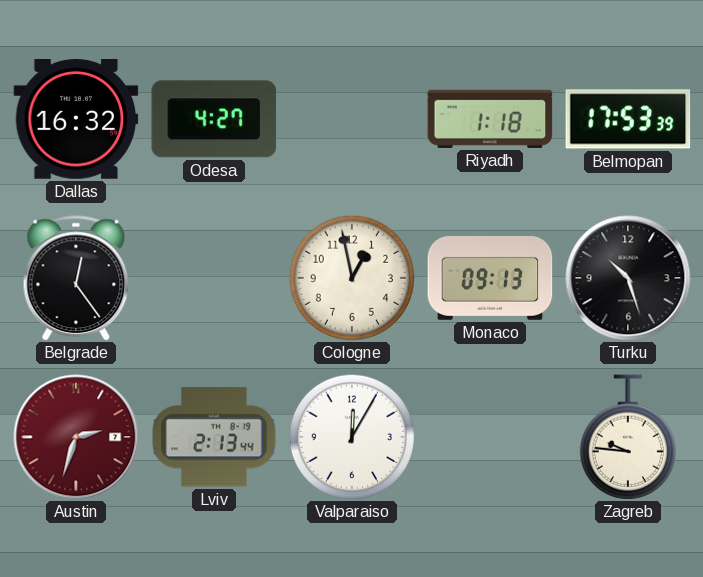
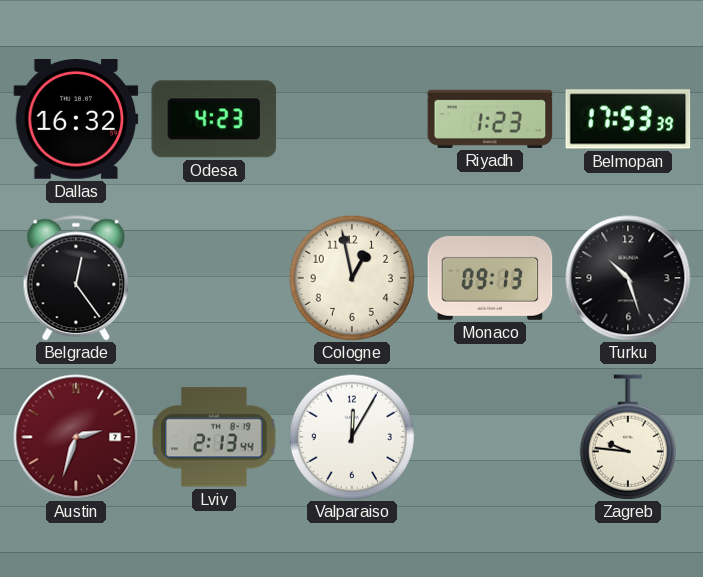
Odesa: 4:27 -> 4:23
Riyadh: 1:18 -> 1:23
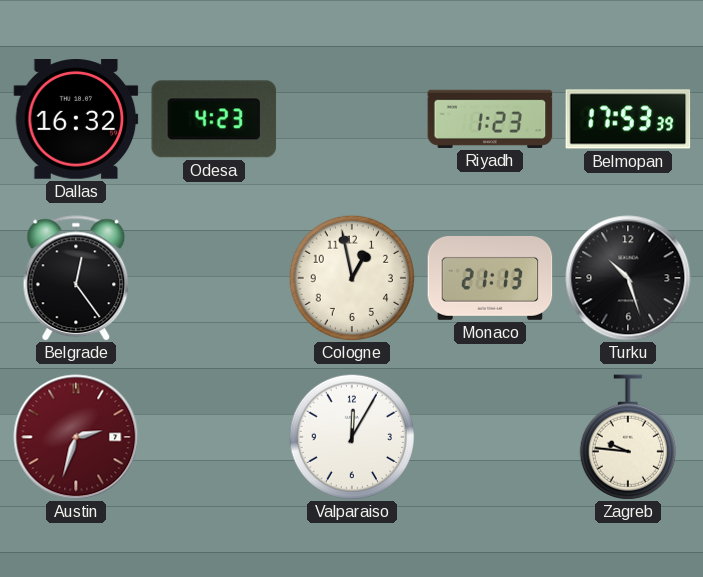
Monaco: 09:13 -> 21:13
Lviv: 2:13 -> none
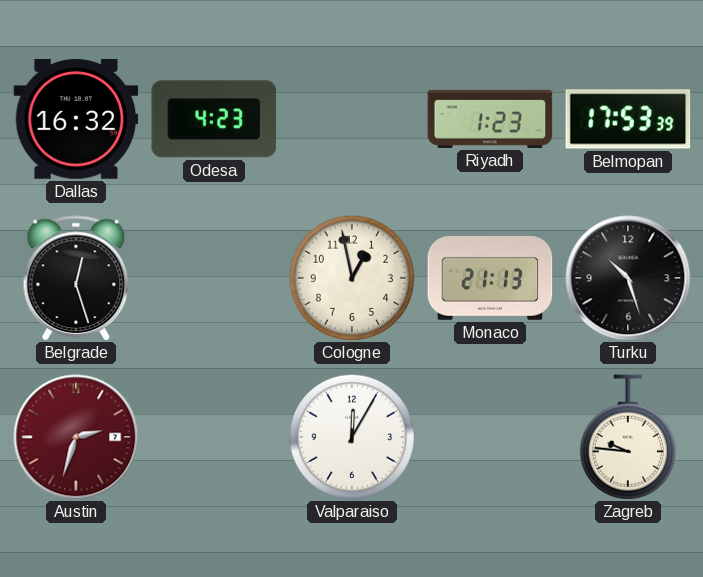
Belgrade: 12:24 -> 12:27
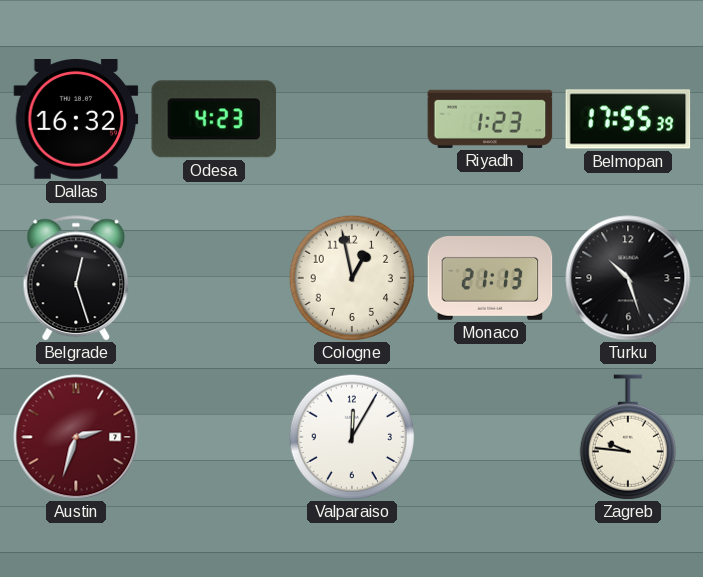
Belmopan: 17:53 -> 17:55
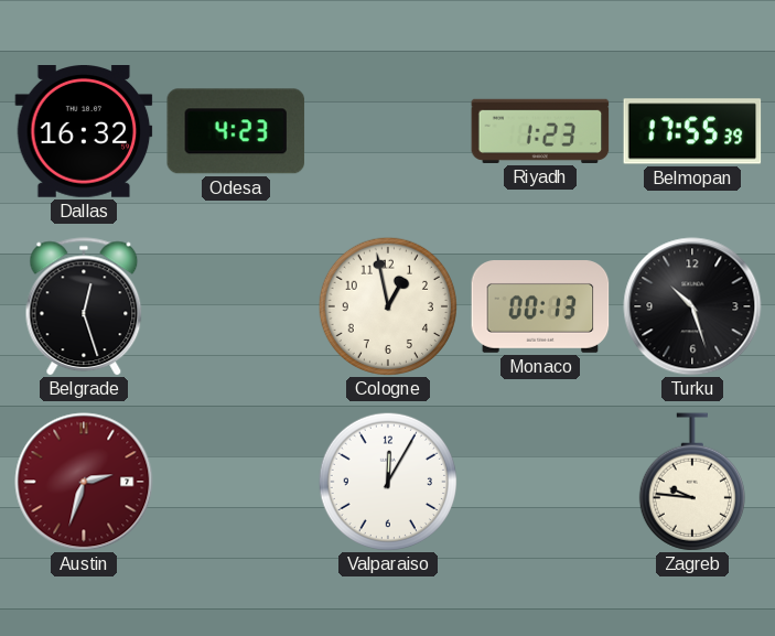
Monaco: 21:13 -> 00:13
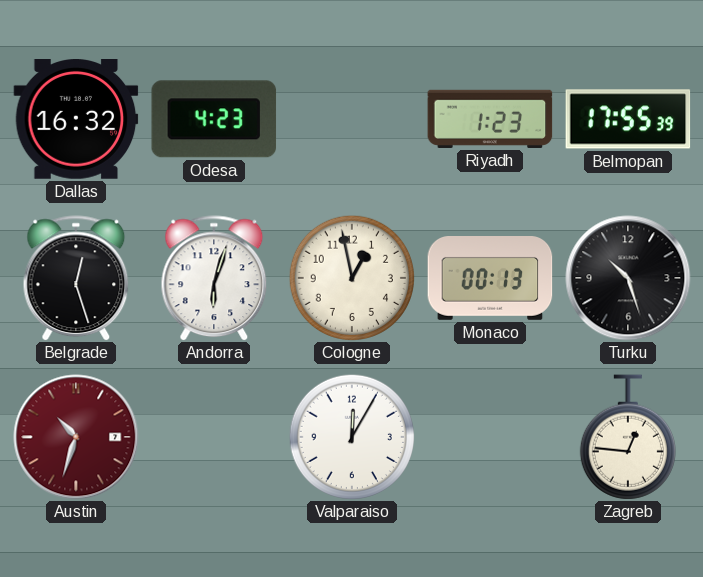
Andorra: none -> 6:03
Austin: 2:33 -> 10:33
Zagreb: 9:46 -> 12:46
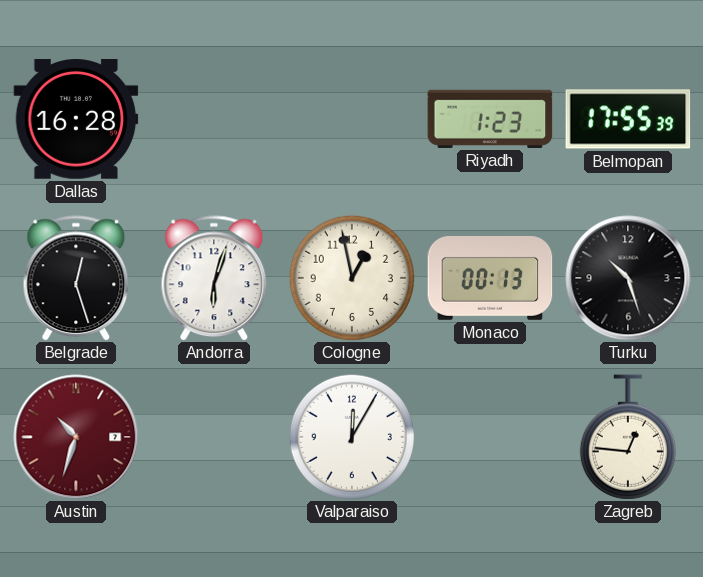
Dallas: 16:32 -> 16:28
Odesa: 4:23 -> none
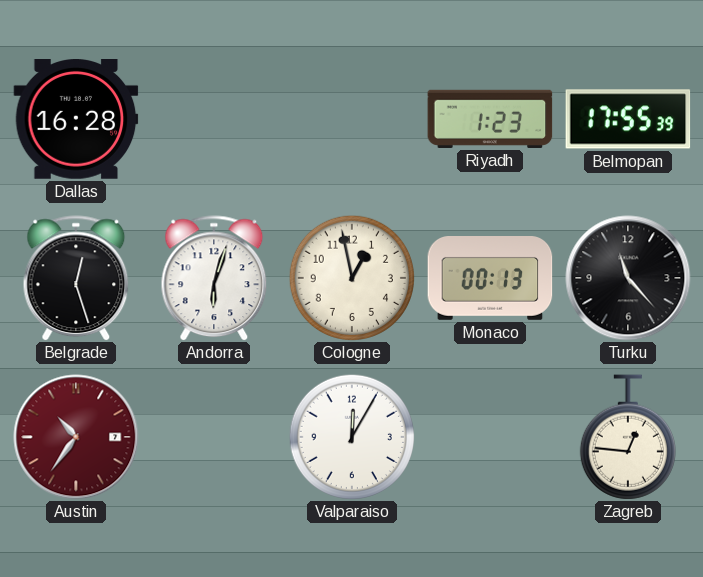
Turku: 10:27 -> 11:23
Austin: 10:33 -> 10:36
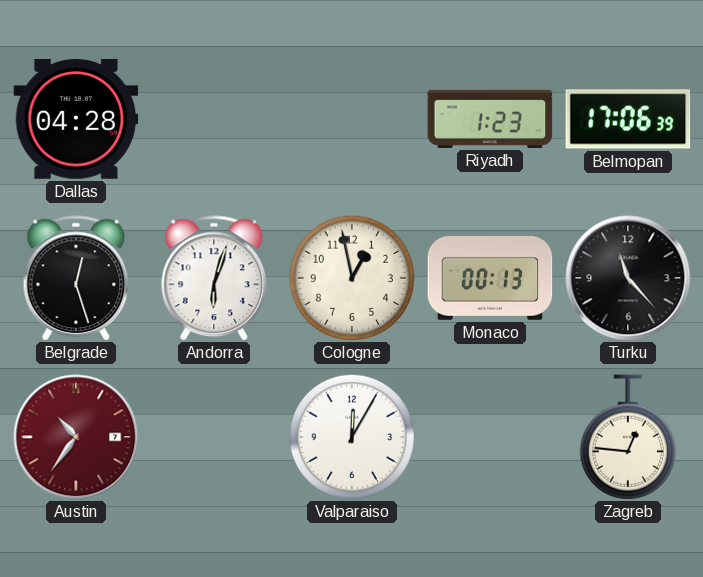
Dallas: 16:28 -> 04:28
Belmopan: 17:55 -> 17:06
